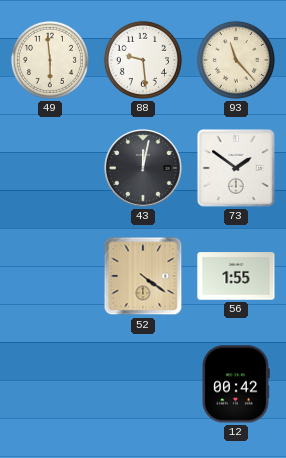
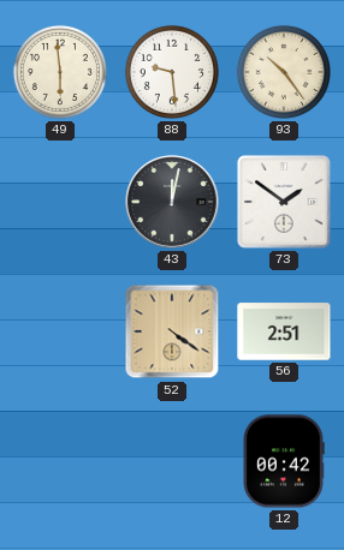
93: 11:23 -> 10:24
56: 1:55 -> 2:51
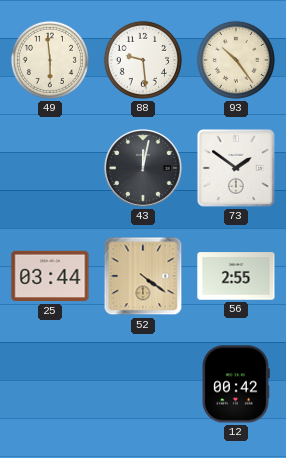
25: none -> 03:44
56: 2:51 -> 2:55
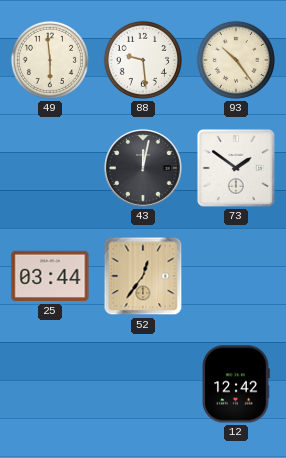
52: 4:21 -> 12:36
56: 2:55 -> none
12: 00:42 -> 12:42
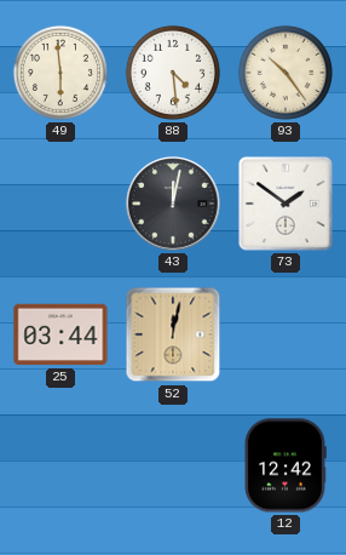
88: 9:29 -> 4:29
52: 12:36 -> 12:02
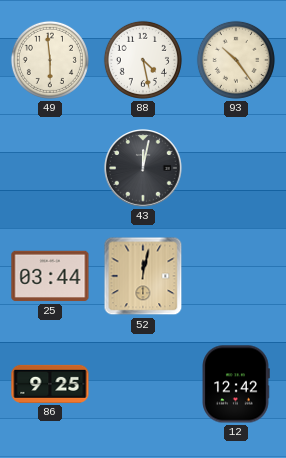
88: 4:29 -> 4:28
73: 1:51 -> none
86: none -> 9:25
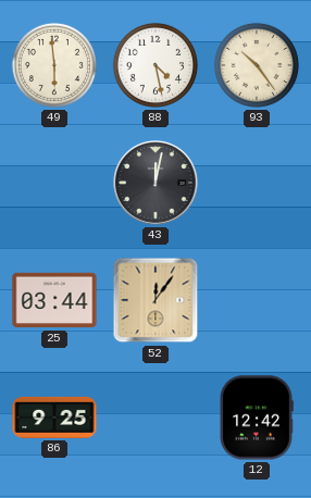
52: 12:02 -> 12:06
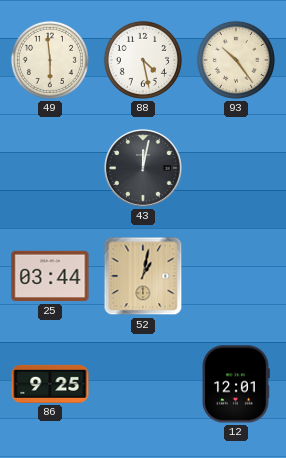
52: 12:06 -> 1:02
12: 12:42 -> 12:01
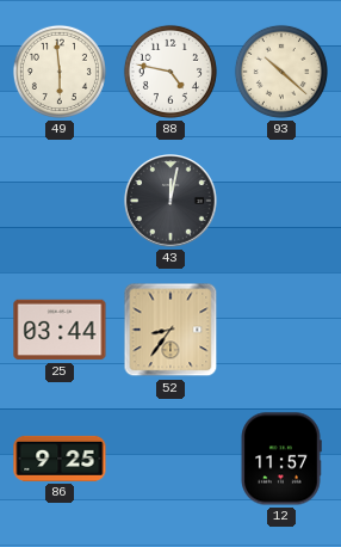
88: 4:28 -> 4:47
93: 10:24 -> 10:22
52: 1:02 -> 8:36
12: 12:01 -> 11:57
